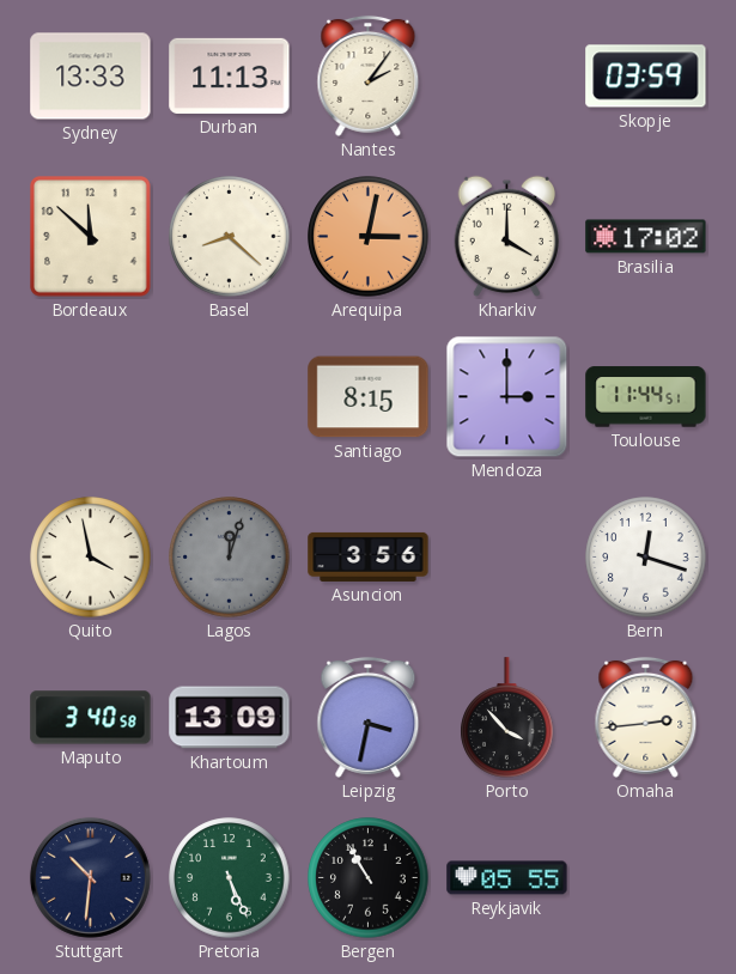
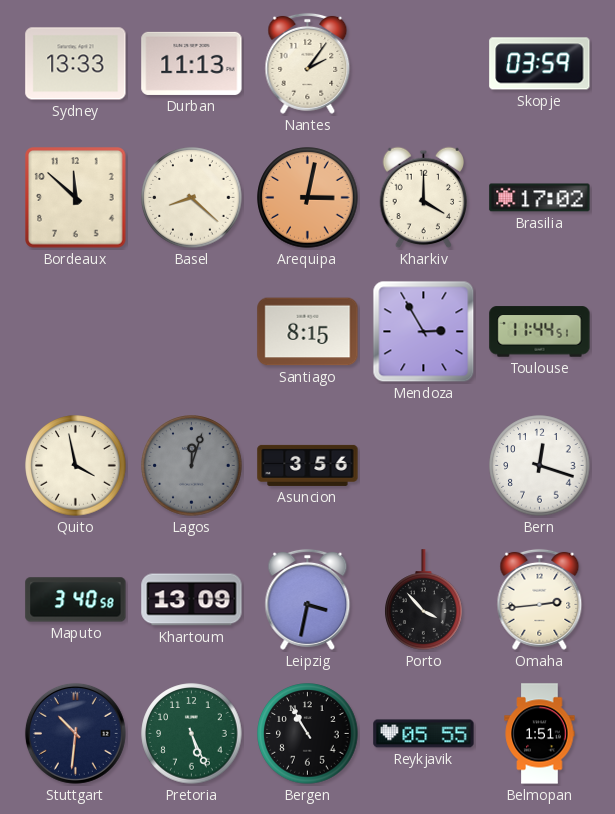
Mendoza: 3:00 -> 2:55
Belmopan: none -> 1:51
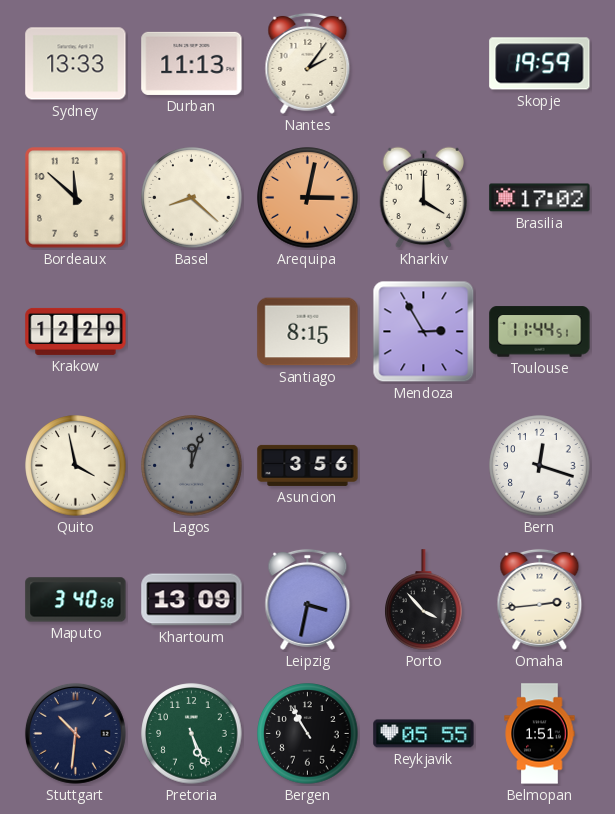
Skopje: 03:59 -> 19:59
Krakow: none -> 12:29
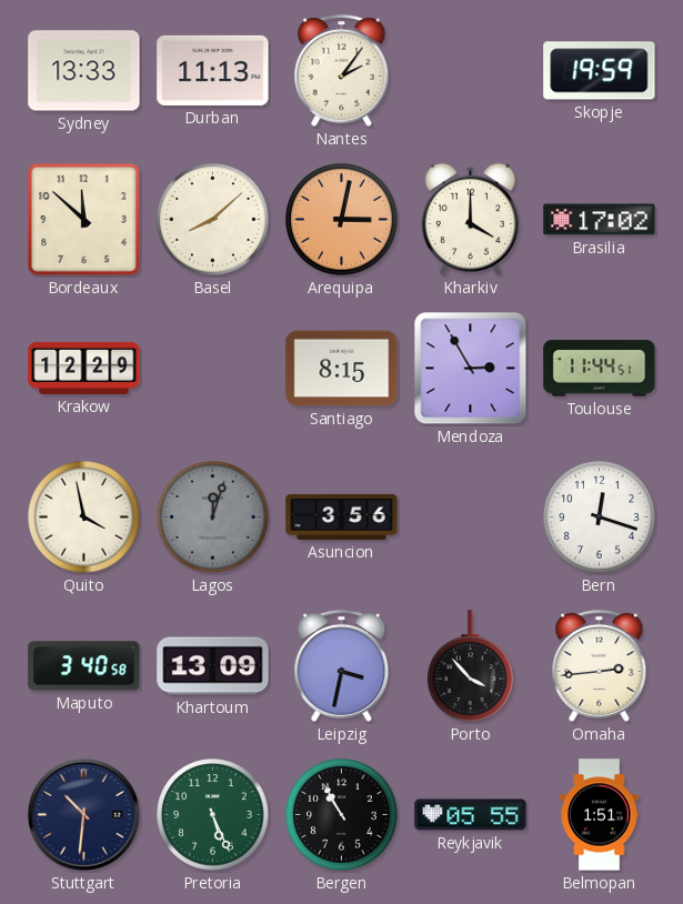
Basel: 8:22 -> 8:08
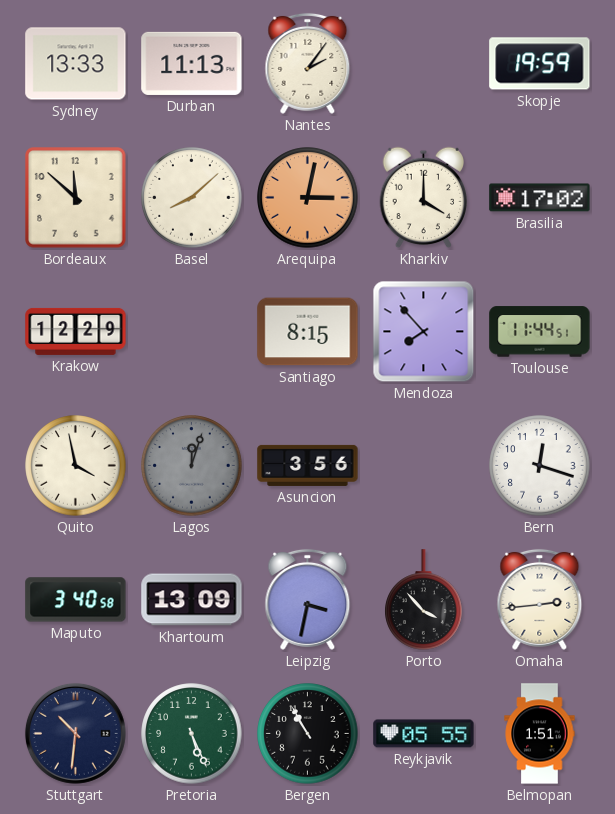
Mendoza: 2:55 -> 7:53
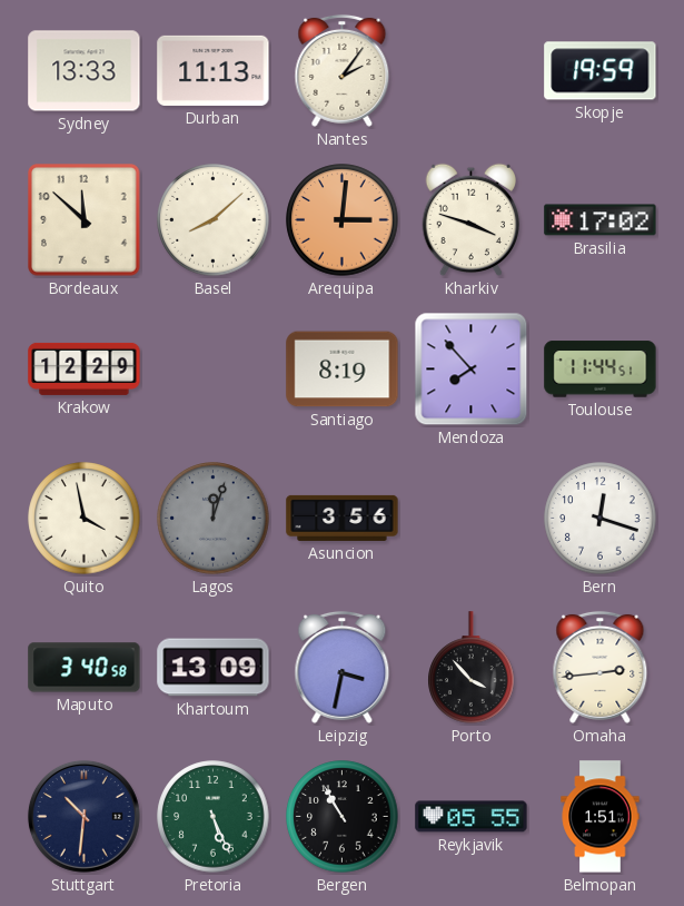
Arequipa: 3:02 -> 3:01
Kharkiv: 4:00 -> 3:48
Santiago: 8:15 -> 8:19
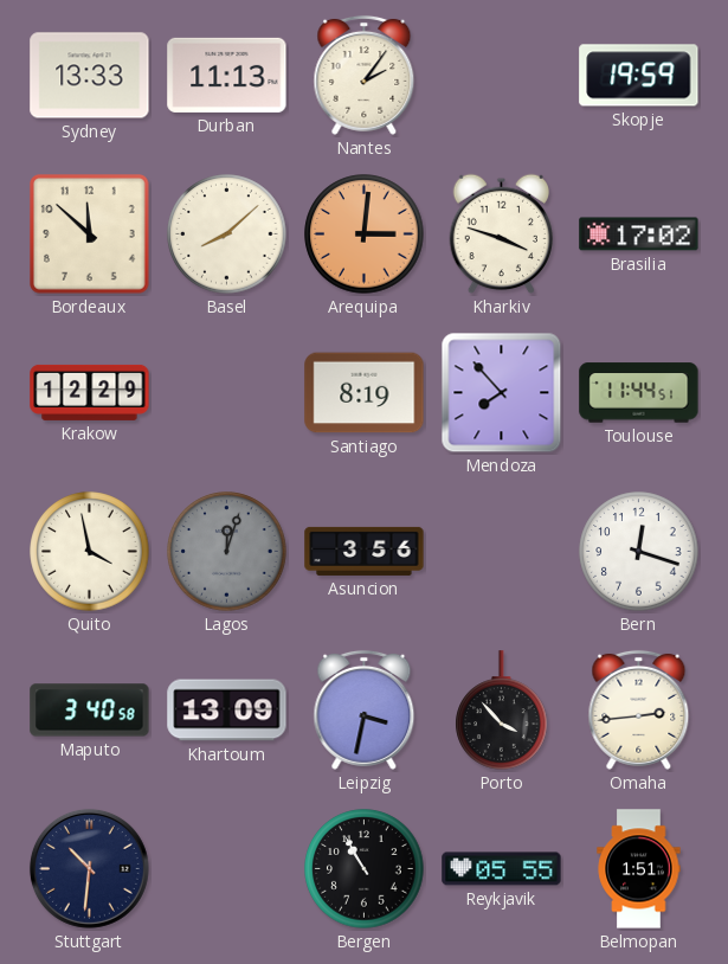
Pretoria: 5:26 -> none
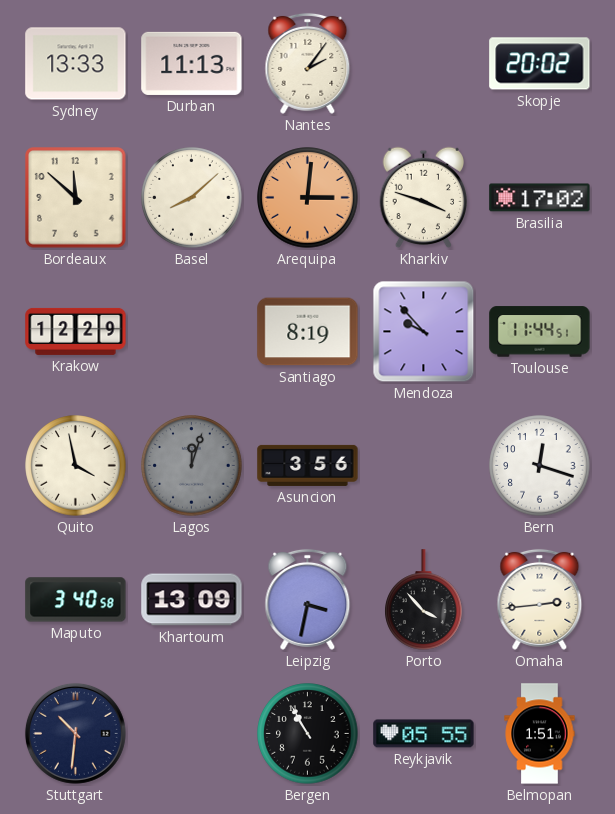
Skopje: 19:59 -> 20:02
Mendoza: 7:53 -> 9:53
